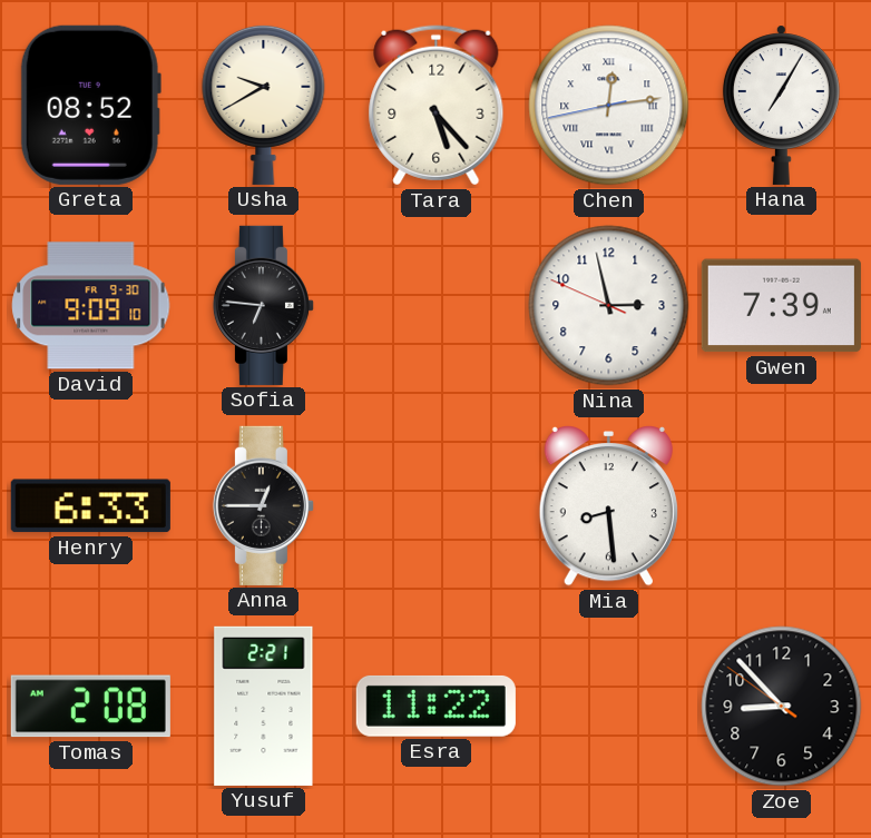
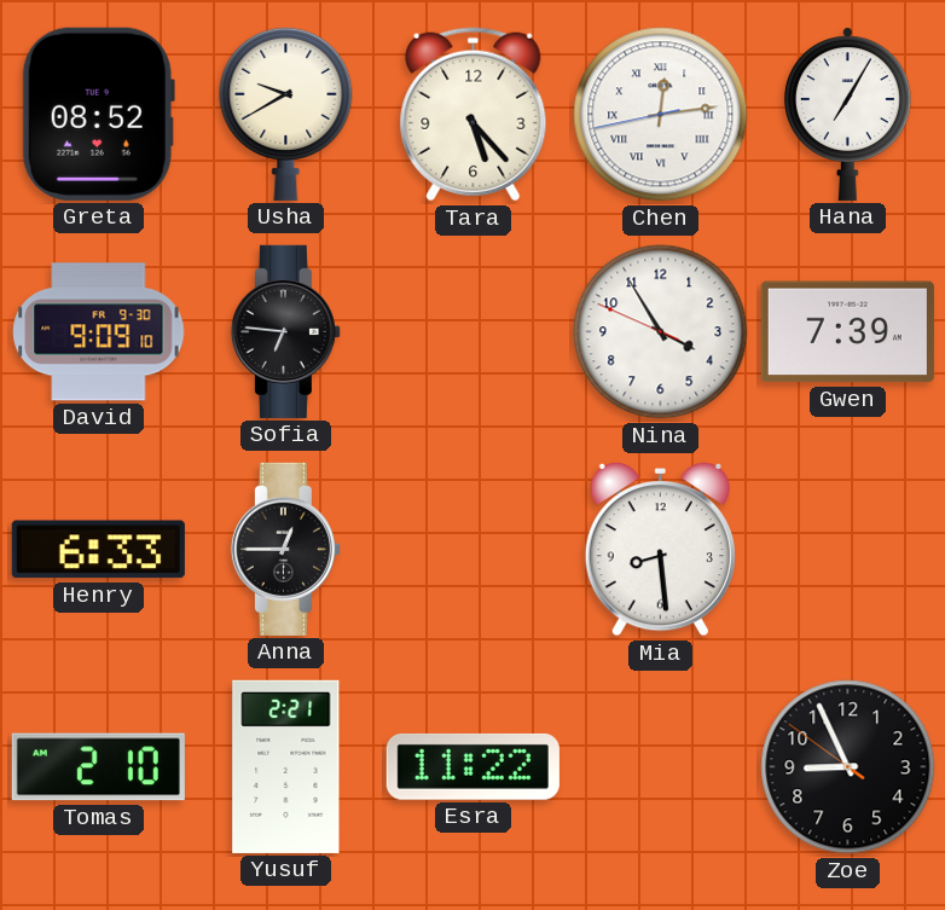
Nina: 2:57 -> 3:54
Tomas: 2:08 -> 2:10
Zoe: 8:52 -> 8:55
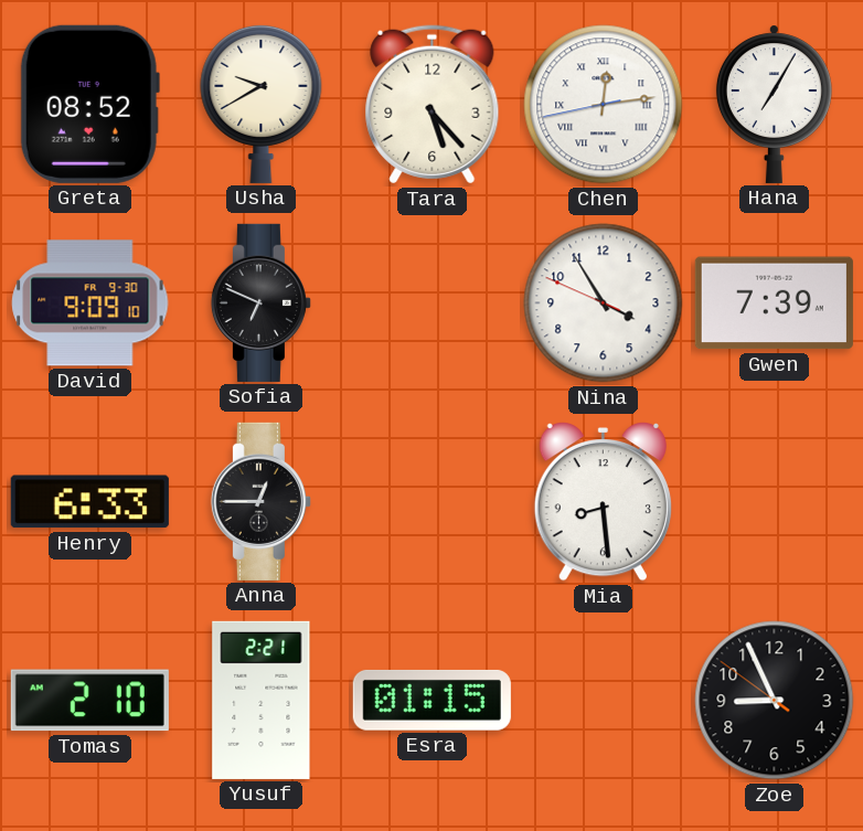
Sofia: 6:46 -> 6:49
Esra: 11:22 -> 01:15
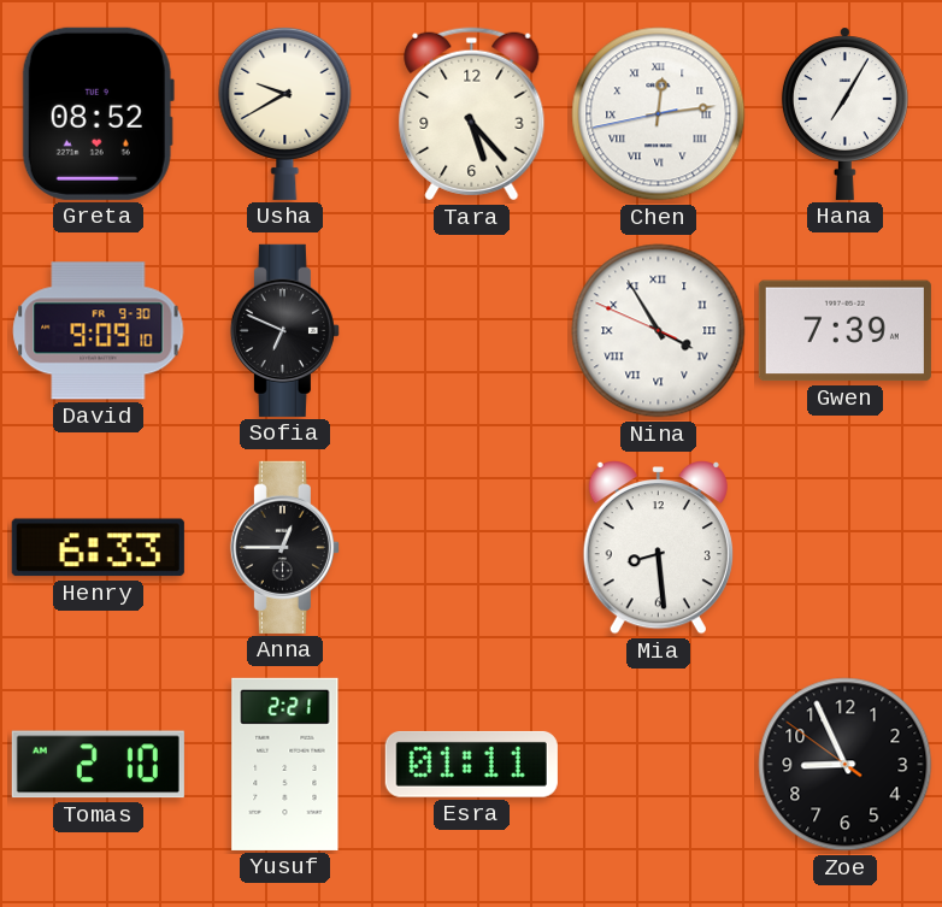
Nina numerals: Arabic -> Roman
Esra: 01:15 -> 01:11
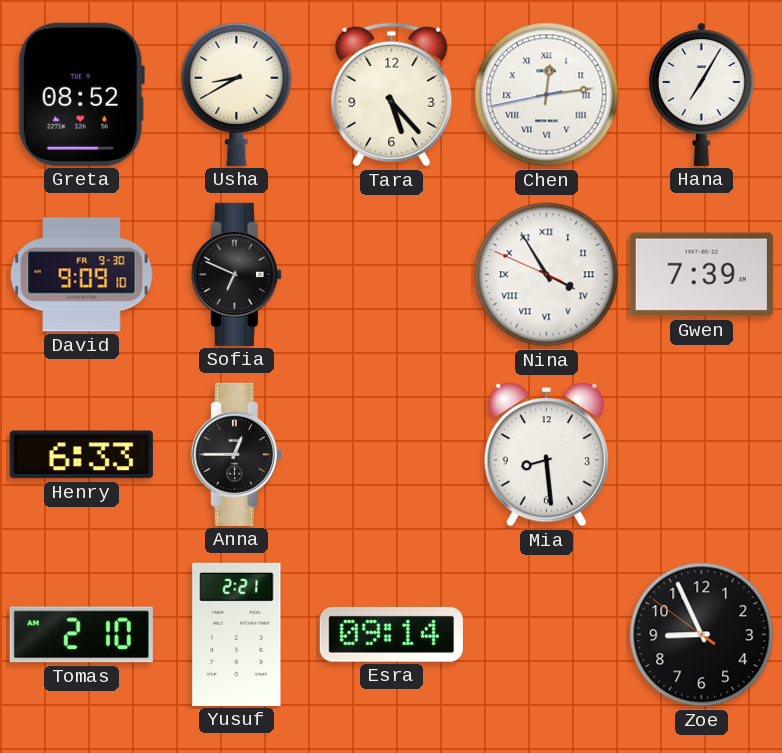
Usha: 9:40 -> 8:40
Esra: 01:11 -> 09:14
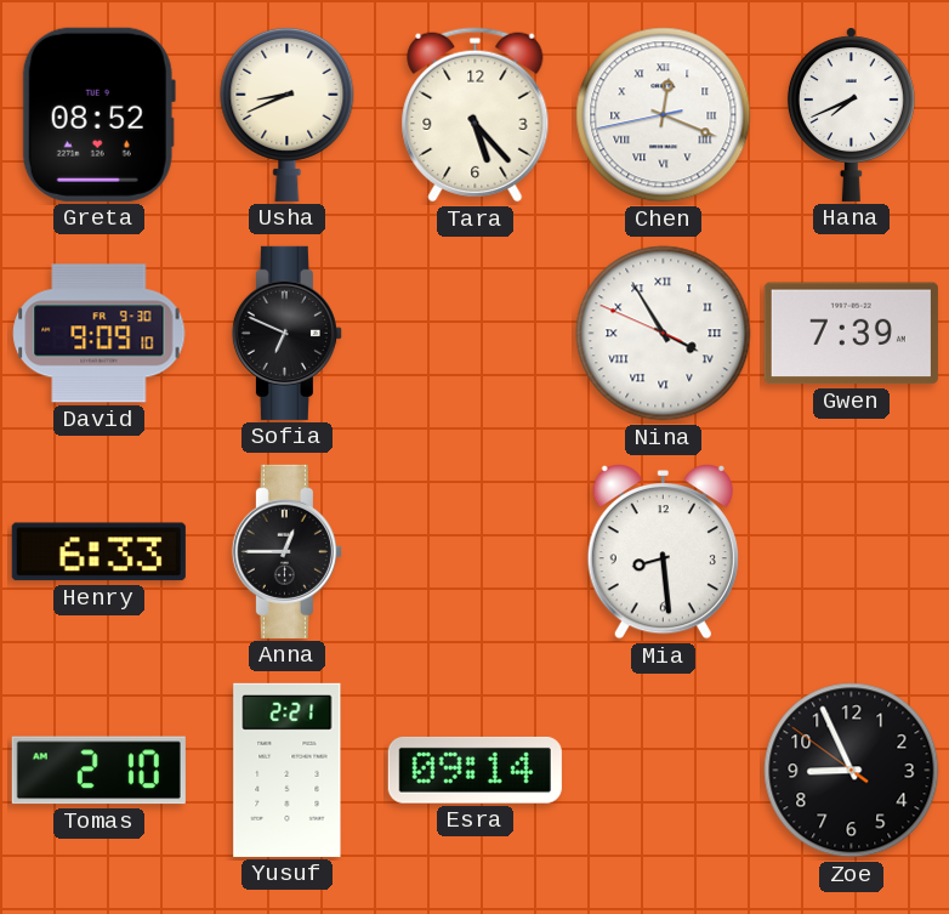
Usha: 8:40 -> 8:41
Chen: 12:13 -> 12:18
Hana: 7:05 -> 7:41
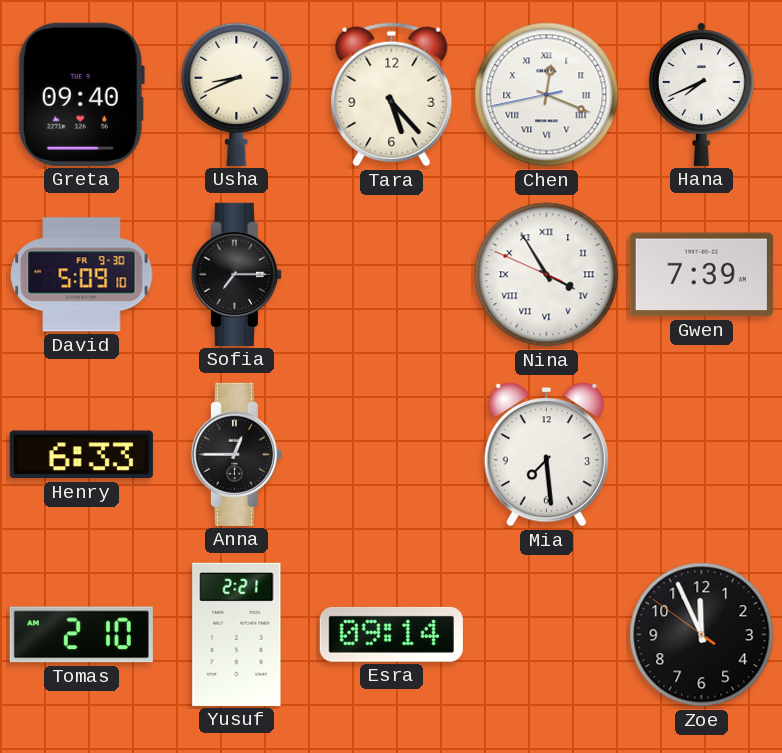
Greta: 08:52 -> 09:40
David: 9:09 -> 5:09
Sofia: 6:49 -> 7:15
Mia: 8:29 -> 7:29
Zoe: 8:55 -> 11:55
